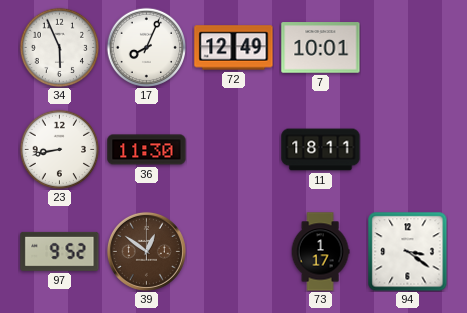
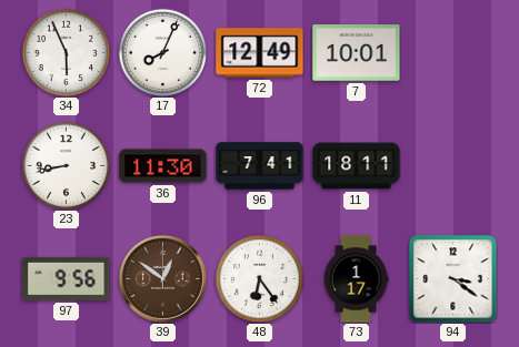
96: none -> 7:41
97: 9:52 -> 9:56
48: none -> 6:24
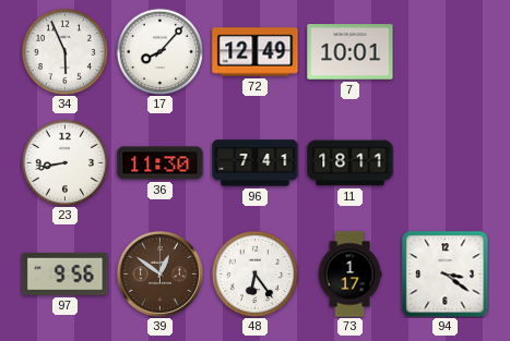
17: 8:04 -> 8:07
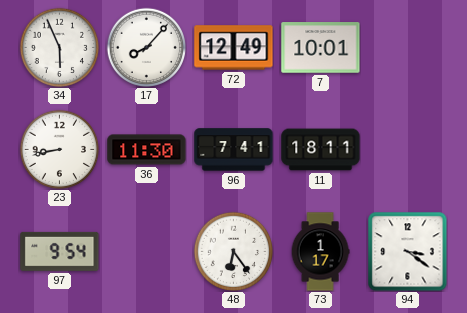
97: 9:56 -> 9:54
39: 12:51 -> none
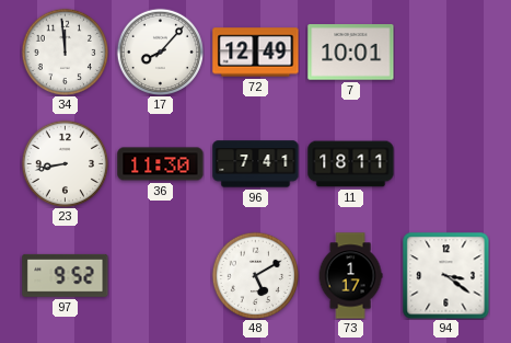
34: 5:56 -> 11:59
97: 9:54 -> 9:52
48: 6:24 -> 5:10
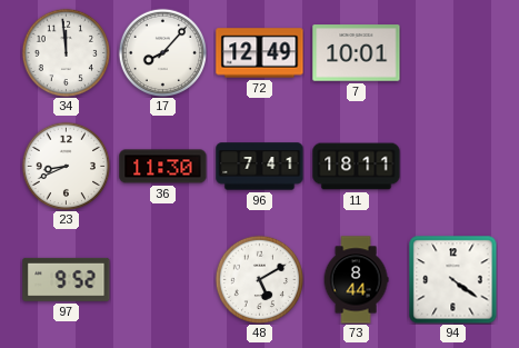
23: 8:43 -> 8:41
73: 1:17 -> 8:44
94: 3:21 -> 4:21
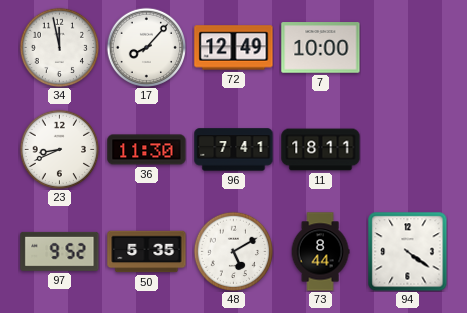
34: 11:59 -> 11:58
7: 10:01 -> 10:00
50: none -> 5:35
